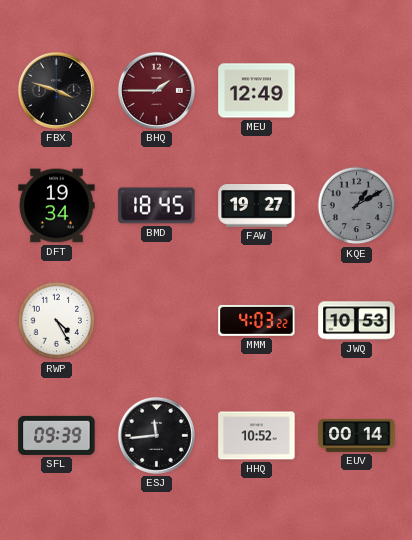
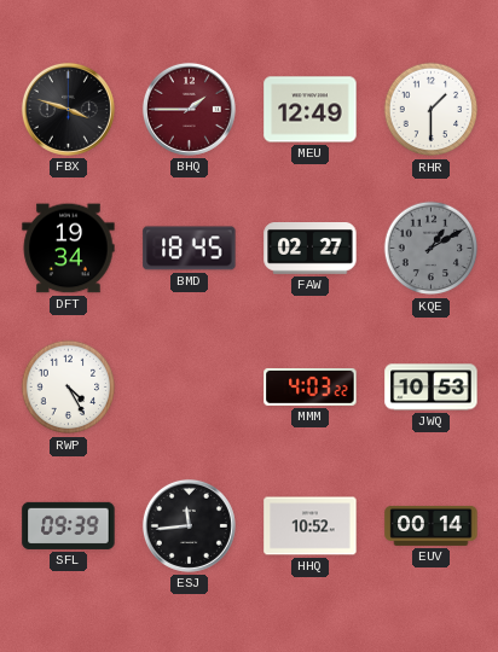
RHR: none -> 1:30
FAW: 19:27 -> 02:27
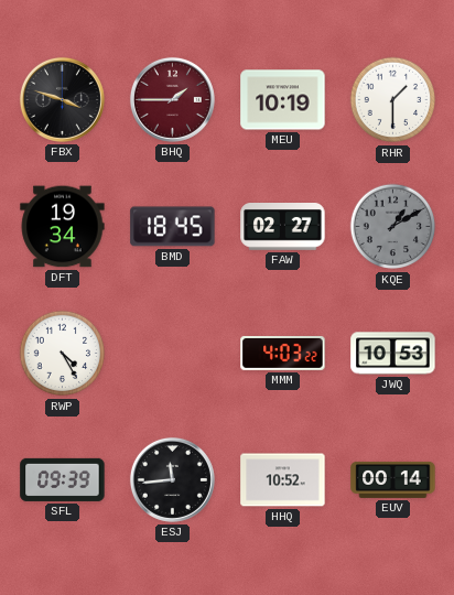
MEU: 12:49 -> 10:19
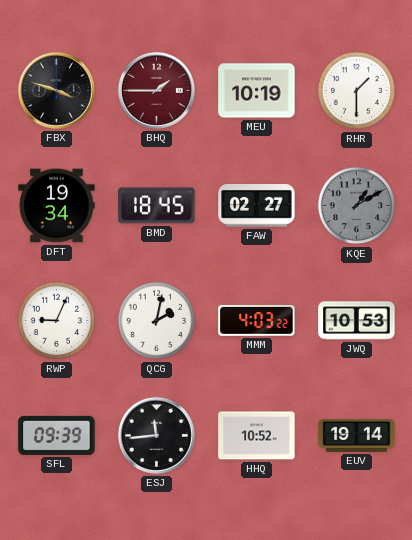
RWP: 4:25 -> 9:04
QCG: none -> 2:02
EUV: 00:14 -> 19:14
